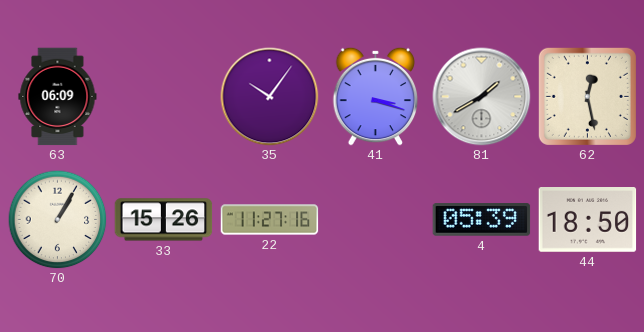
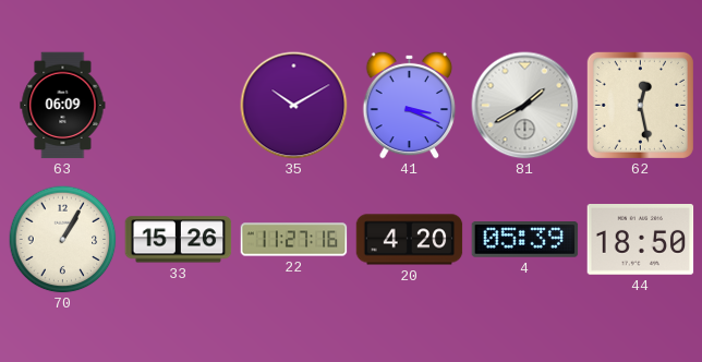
35: 10:06 -> 10:10
41: 3:18 -> 3:19
20: none -> 4:20
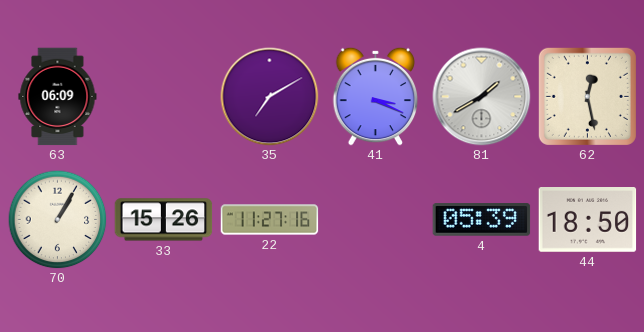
35: 10:10 -> 7:10
20: 4:20 -> none
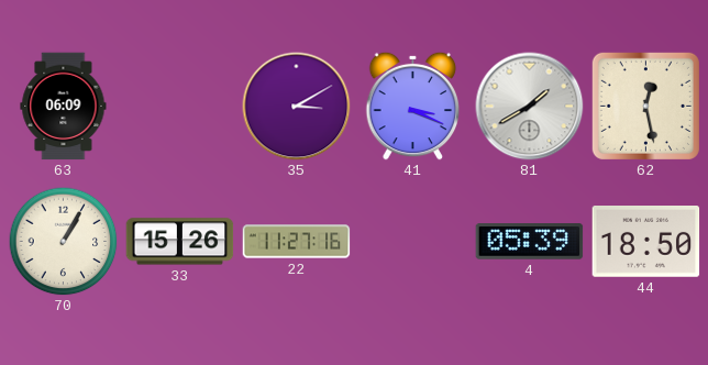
35: 7:10 -> 3:10
